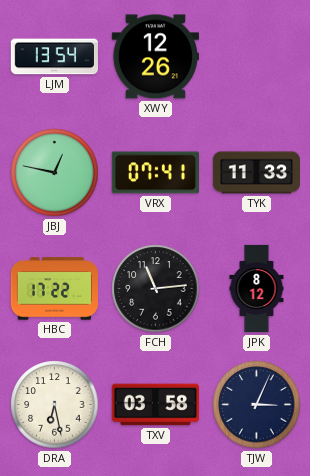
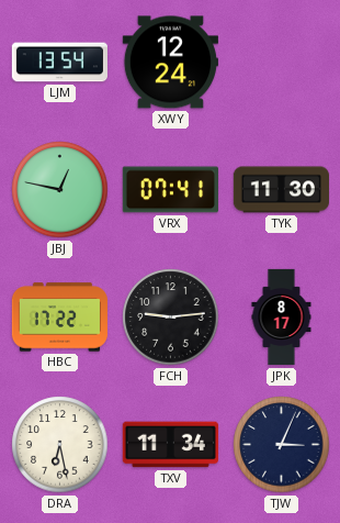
XWY: 12:26 -> 12:24
TYK: 11:33 -> 11:30
FCH: 11:14 -> 9:14
JPK: 8:12 -> 8:17
TXV: 03:58 -> 11:34
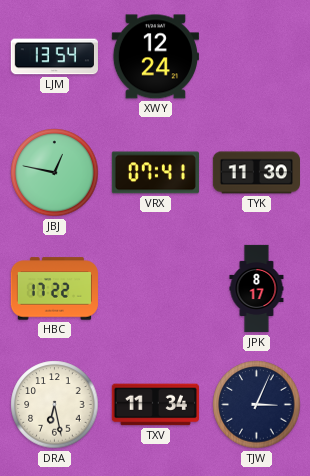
FCH: 9:14 -> none
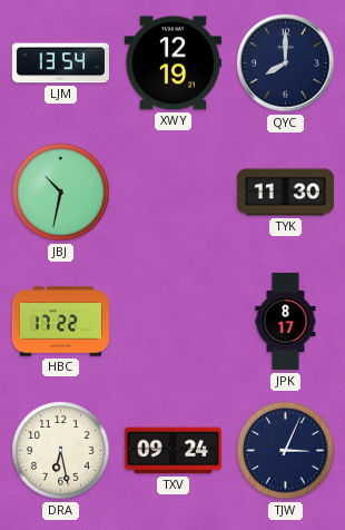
XWY: 12:24 -> 12:19
QYC: none -> 8:00
JBJ: 12:47 -> 10:32
VRX: 07:41 -> none
TXV: 11:34 -> 09:24
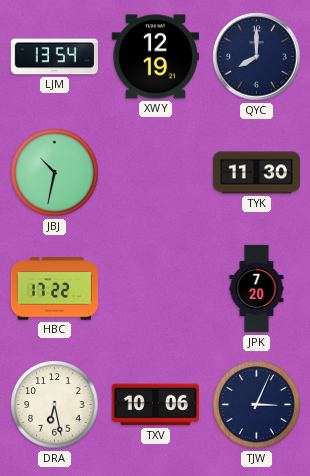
JPK: 8:17 -> 7:20
TXV: 09:24 -> 10:06
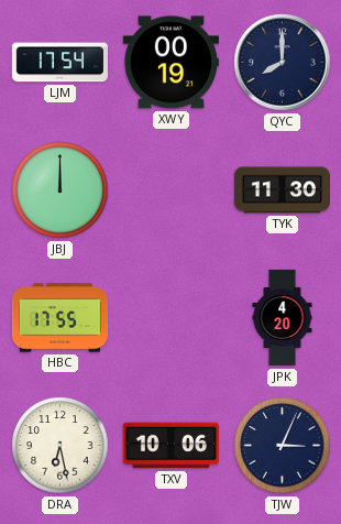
LJM: 13:54 -> 17:54
XWY: 12:19 -> 00:19
JBJ: 10:32 -> 12:00
HBC: 17:22 -> 17:55
JPK: 7:20 -> 4:20
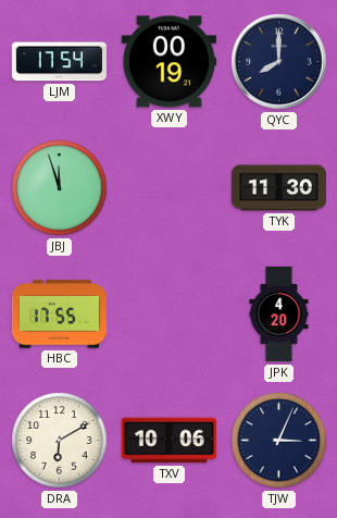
JBJ: 12:00 -> 11:57
DRA: 6:28 -> 6:10
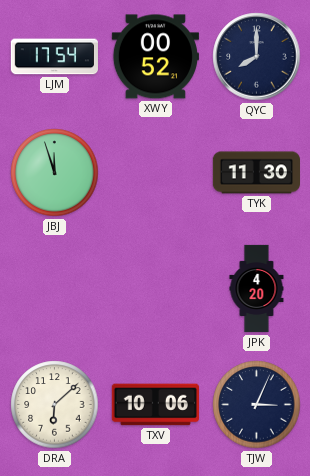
XWY: 00:19 -> 00:52
HBC: 17:55 -> none
DRA: 6:10 -> 6:08
